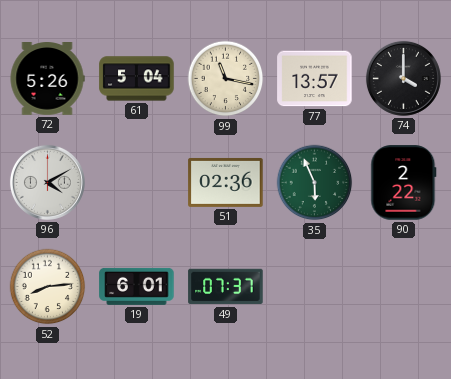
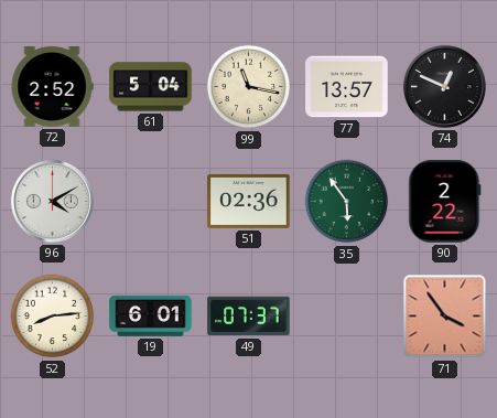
72: 5:26 -> 2:52
74: 4:00 -> 12:49
35: 5:56 -> 5:54
71: none -> 3:54
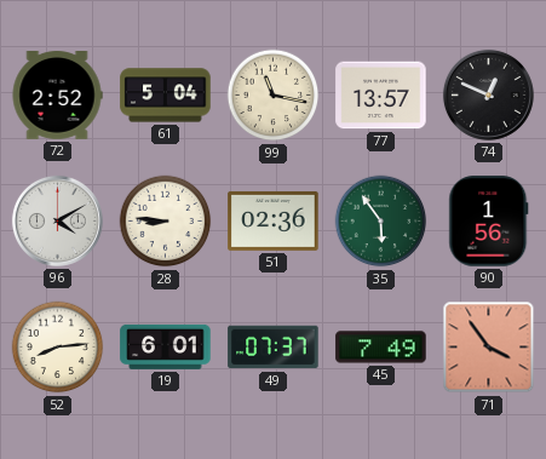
28: none -> 8:46
90: 2:22 -> 1:56
45: none -> 7:49
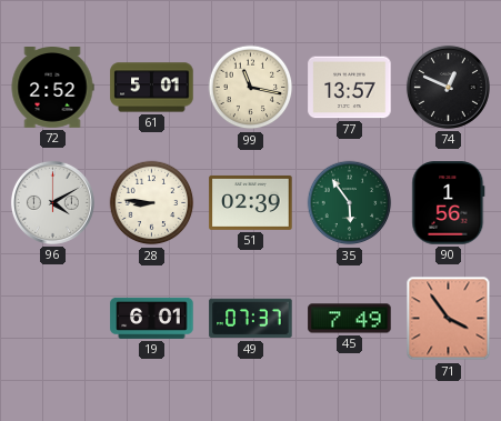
61: 5:04 -> 5:01
51: 02:36 -> 02:39
52: 8:14 -> none
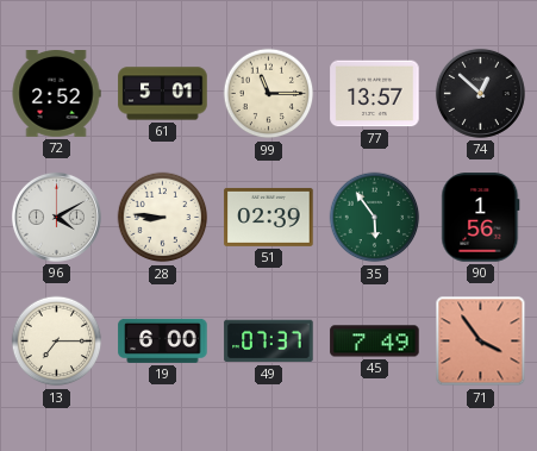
99: 11:17 -> 11:15
74: 12:49 -> 12:52
13: none -> 7:15
19: 6:01 -> 6:00
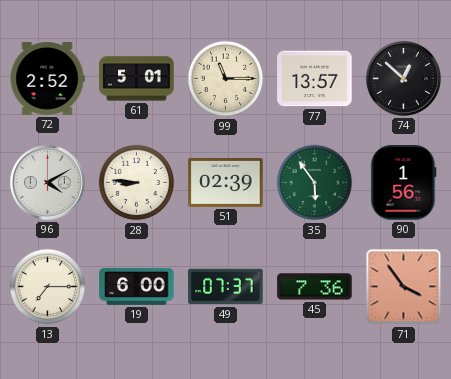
45: 7:49 -> 7:36
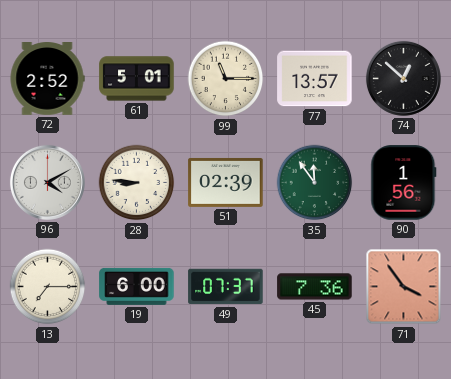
35: 5:54 -> 11:54
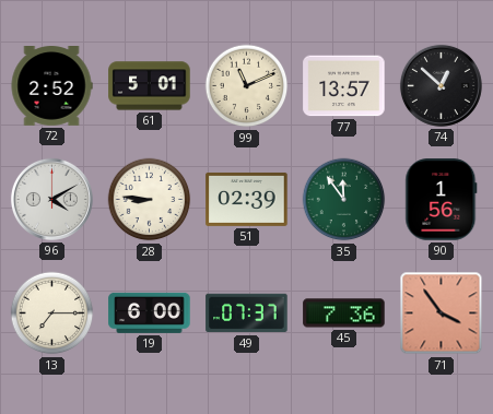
99: 11:15 -> 11:11
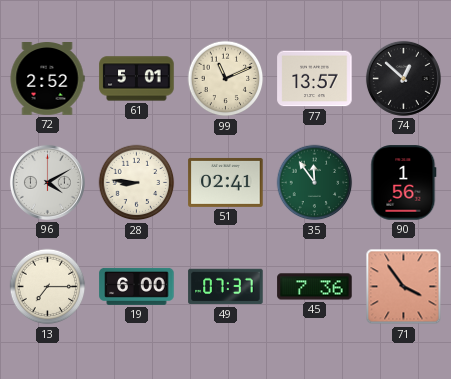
51: 02:39 -> 02:41
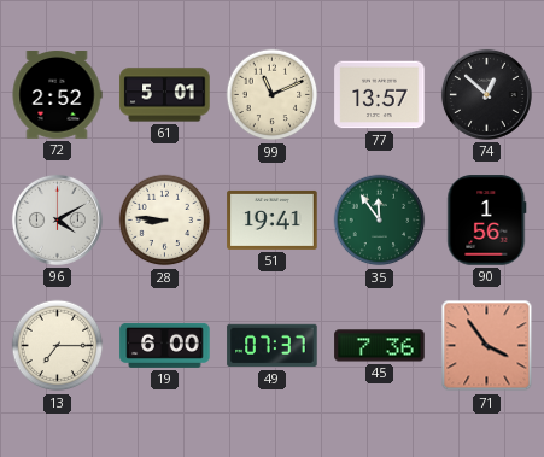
51: 02:41 -> 19:41
